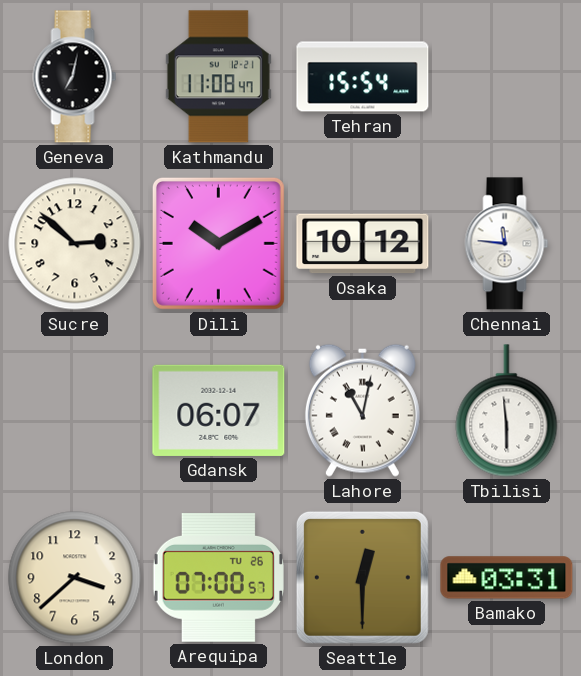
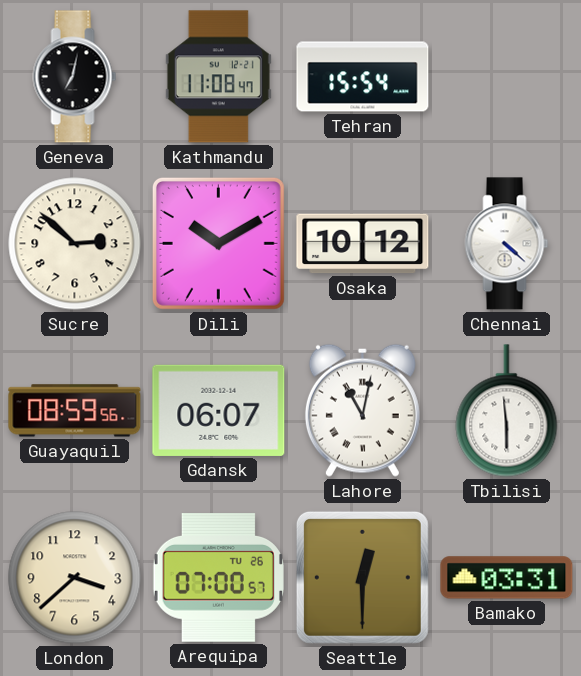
Chennai: 11:46 -> 4:22
Guayaquil: none -> 08:59
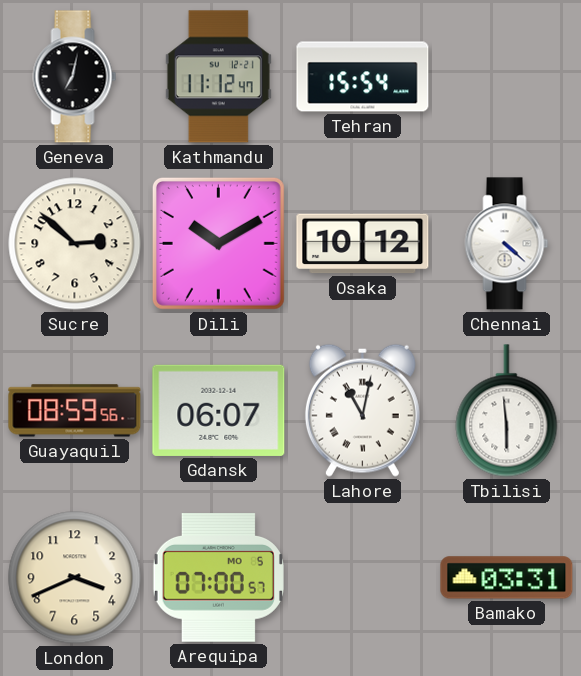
Kathmandu: 11:08 -> 11:12
London: 3:38 -> 3:41
Arequipa date: TU 26 -> MO 5
Seattle: 12:30 -> none
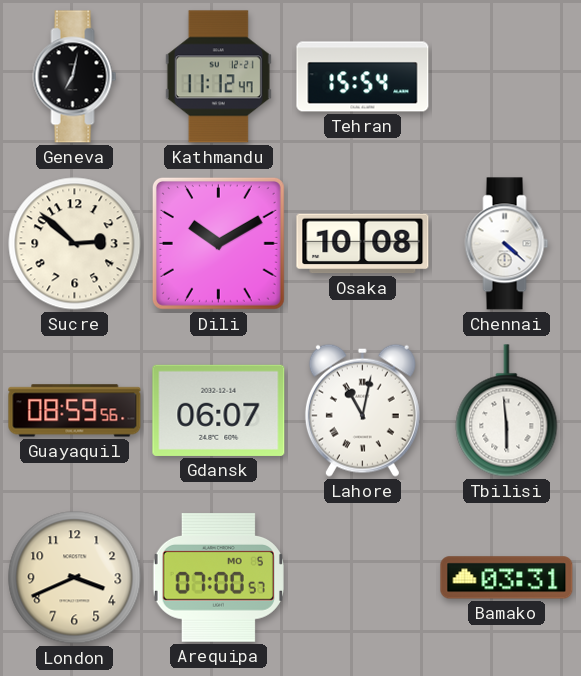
Osaka: 10:12 -> 10:08
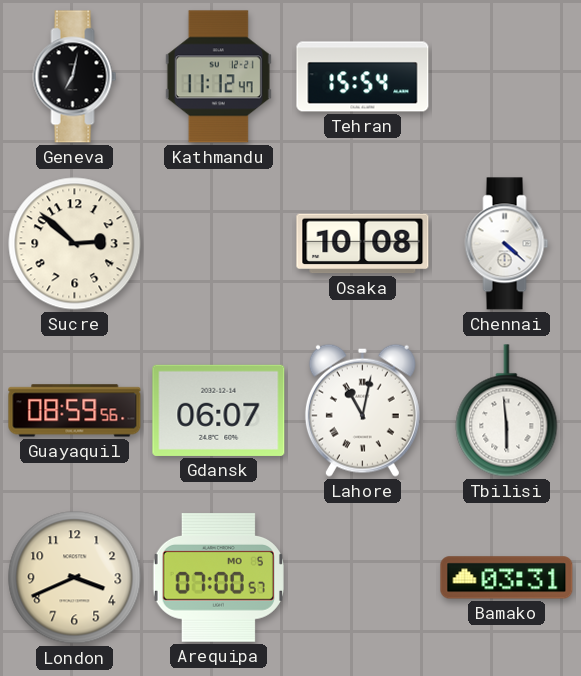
Dili: 10:10 -> none
